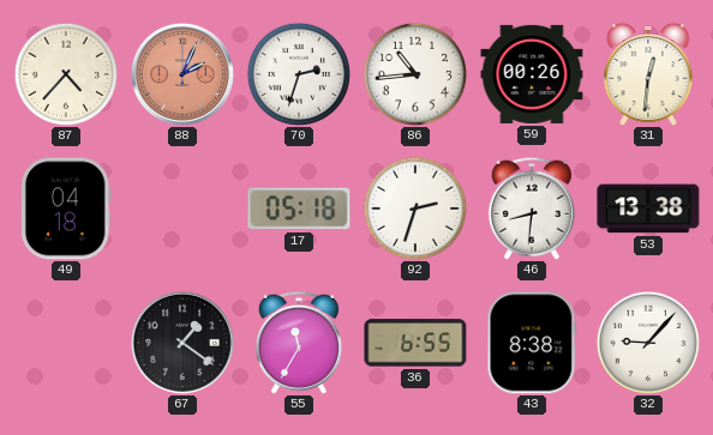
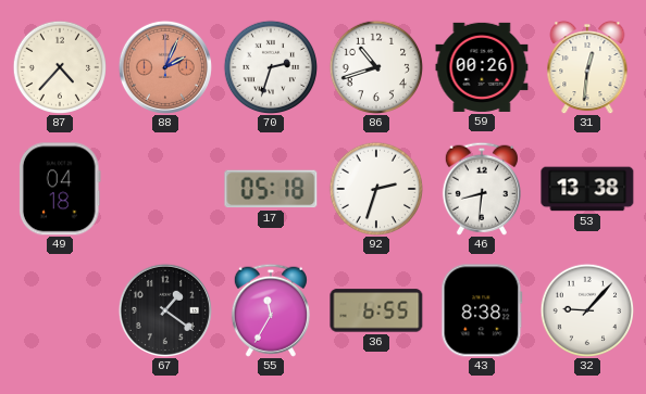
86: 10:44 -> 10:42
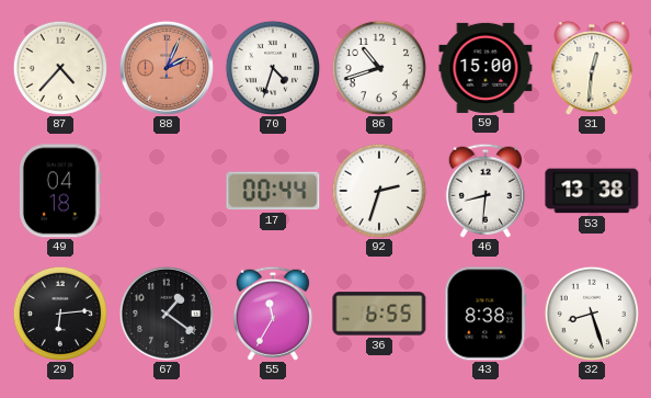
70: 2:33 -> 4:33
59: 00:26 -> 15:00
17: 05:18 -> 00:44
29: none -> 6:14
32: 9:07 -> 8:27
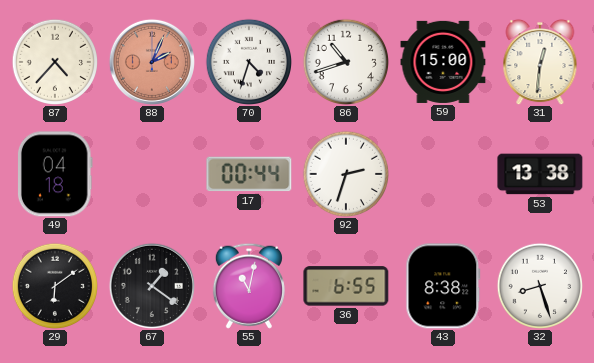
46: 8:31 -> none
29: 6:14 -> 6:09
55: 11:35 -> 11:02
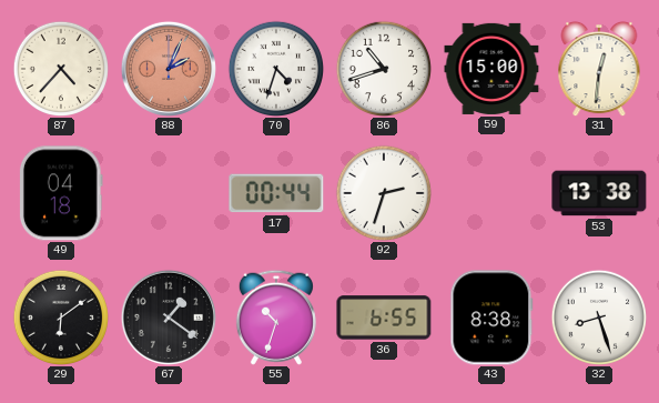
55: 11:02 -> 10:33
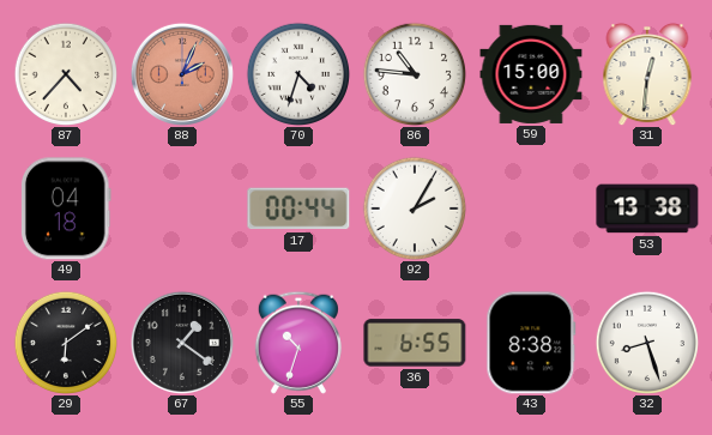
86: 10:42 -> 10:46
92: 2:33 -> 2:05
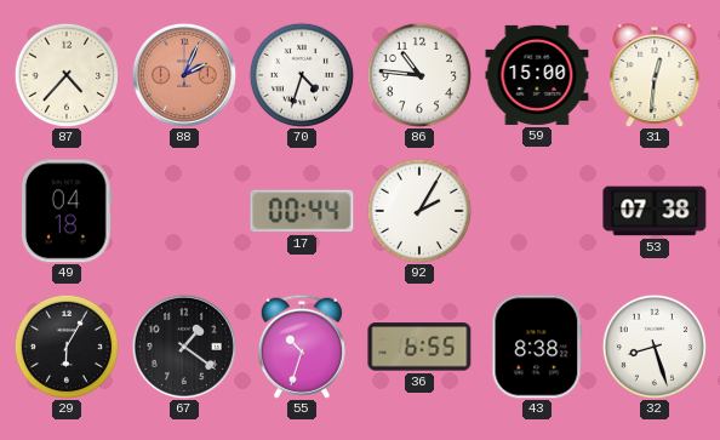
53: 13:38 -> 07:38
29: 6:09 -> 6:05
